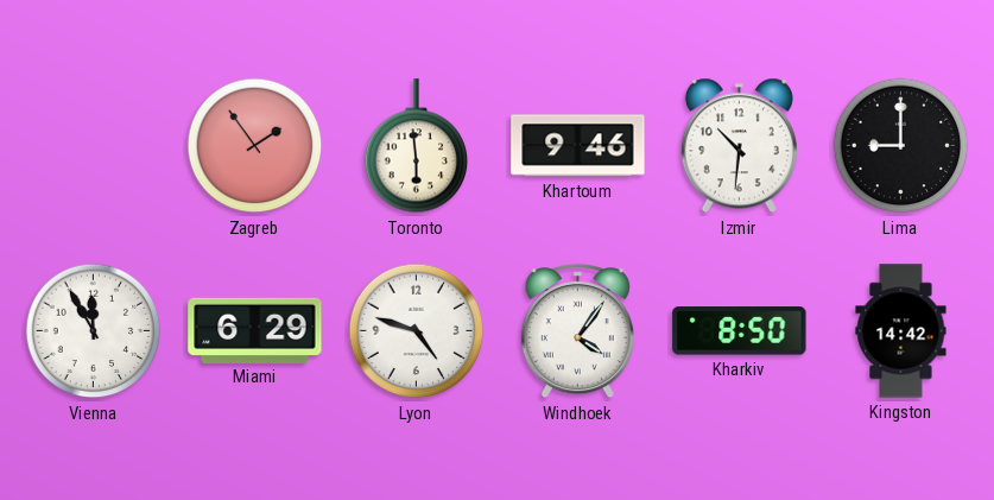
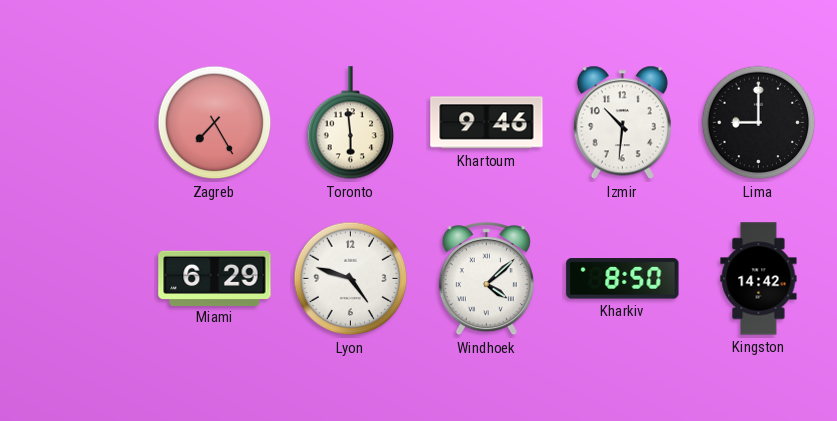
Zagreb: 1:54 -> 7:25
Vienna: 11:55 -> none
Windhoek: 4:06 -> 4:08
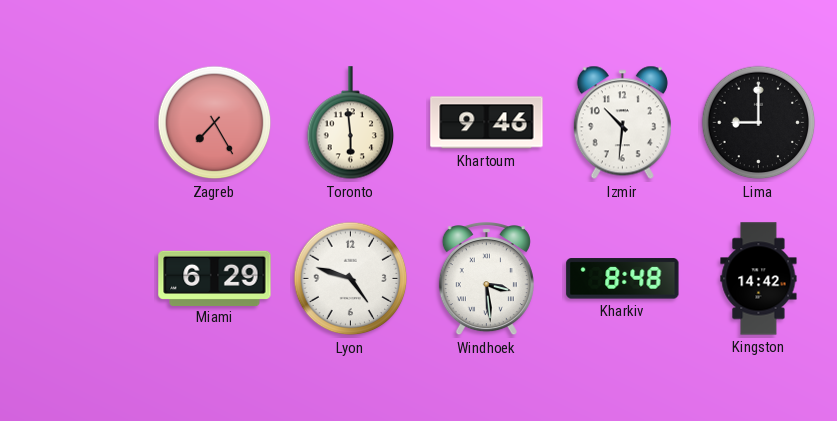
Windhoek: 4:08 -> 3:29
Kharkiv: 8:50 -> 8:48
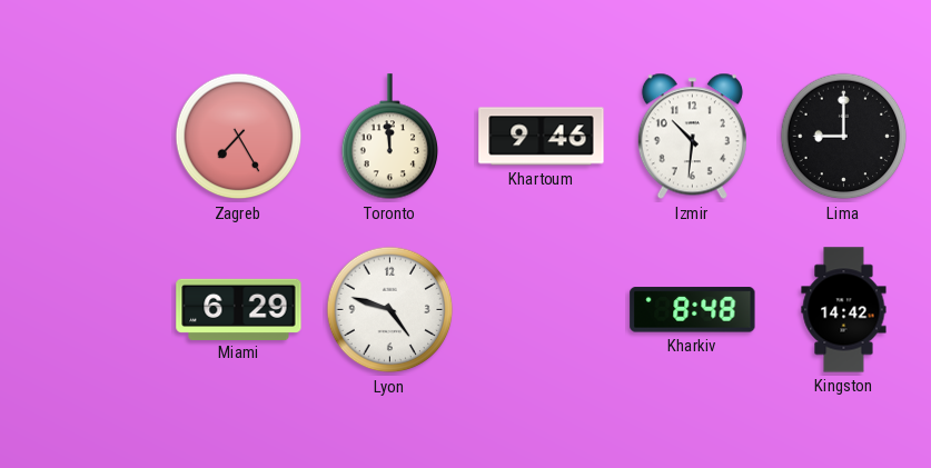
Toronto: 5:59 -> 11:59
Windhoek: 3:29 -> none
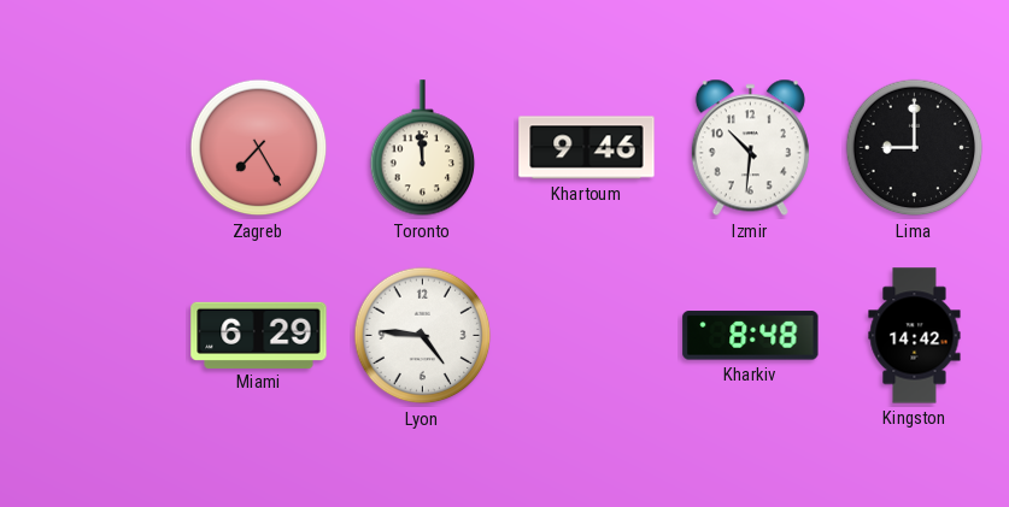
Lyon: 4:48 -> 4:46
